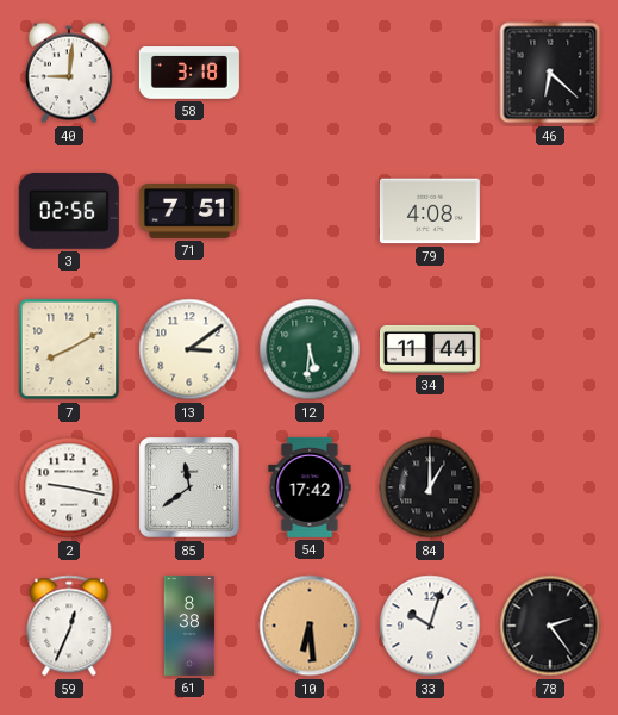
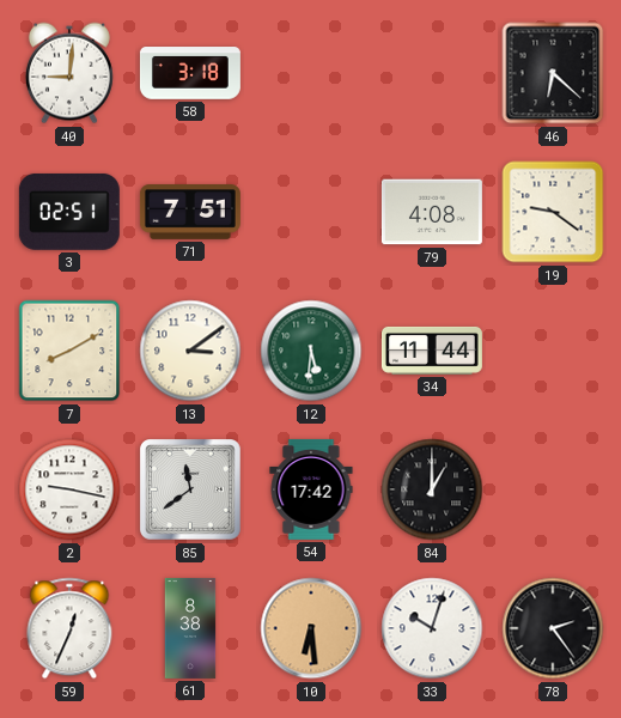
3: 02:56 -> 02:51
19: none -> 9:21
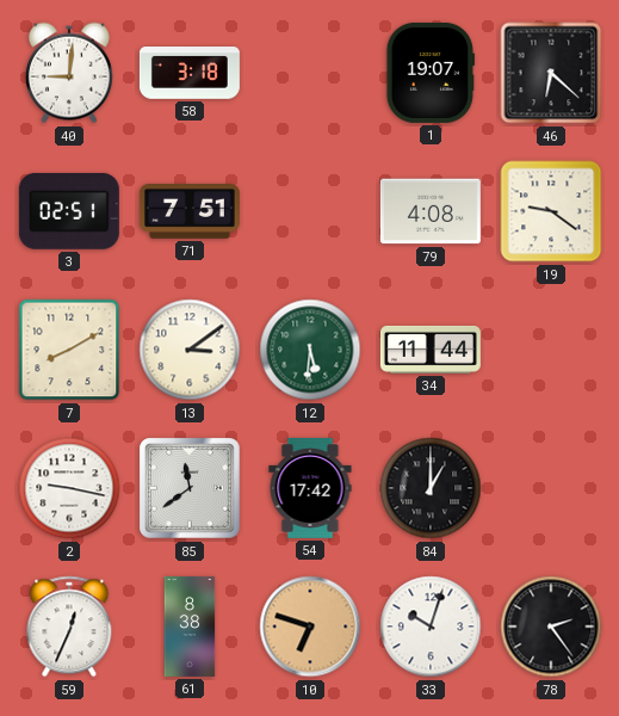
1: none -> 19:07
10: 6:29 -> 6:48
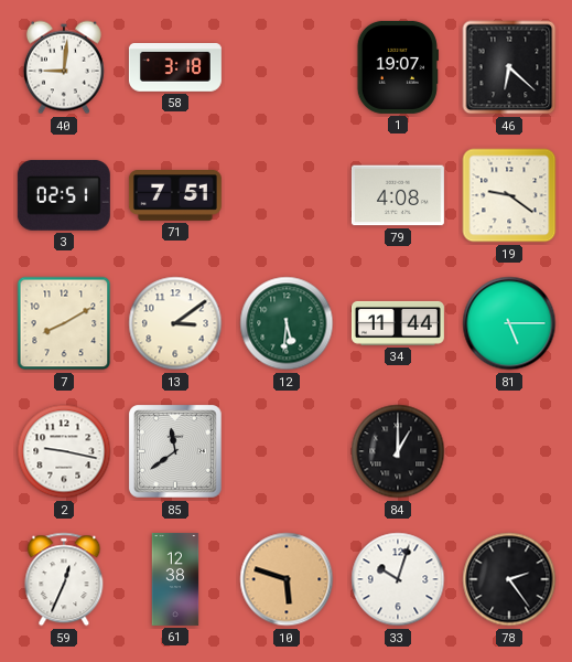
81: none -> 5:15
54: 17:42 -> none
61: 8:38 -> 12:38
10: 6:48 -> 5:48
